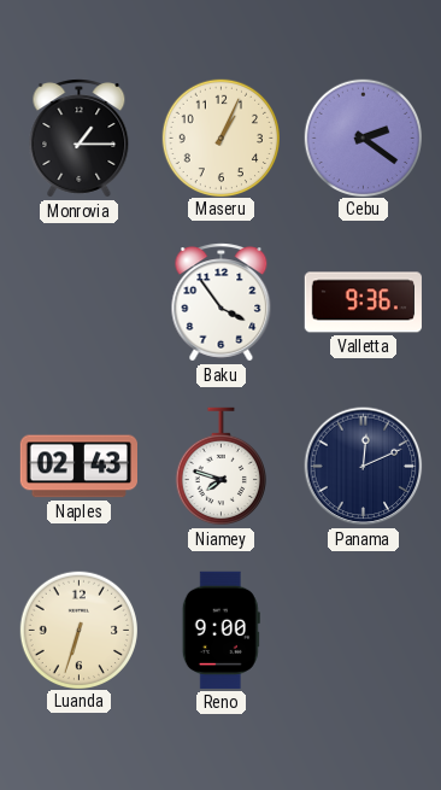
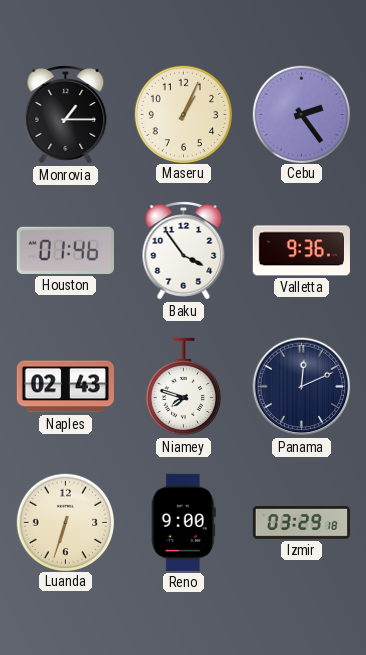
Cebu: 2:21 -> 2:24
Houston: none -> 01:46
Izmir: none -> 03:29
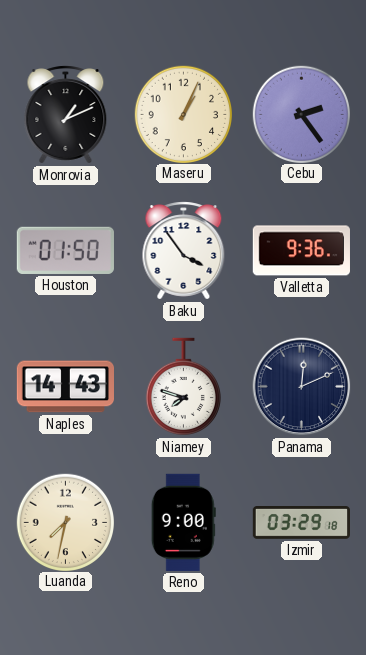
Monrovia: 1:15 -> 1:11
Houston: 01:46 -> 01:50
Naples: 02:43 -> 14:43
Luanda: 6:33 -> 7:32
